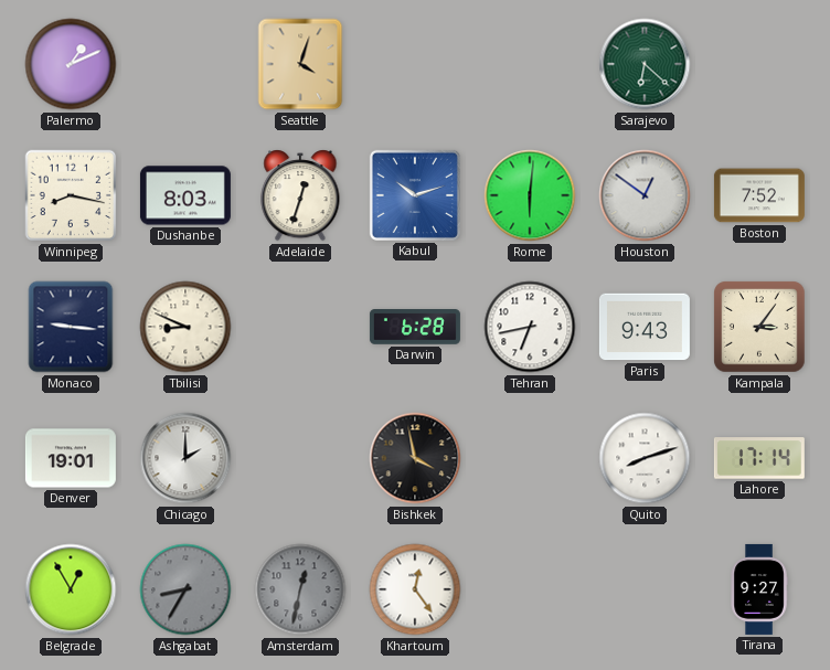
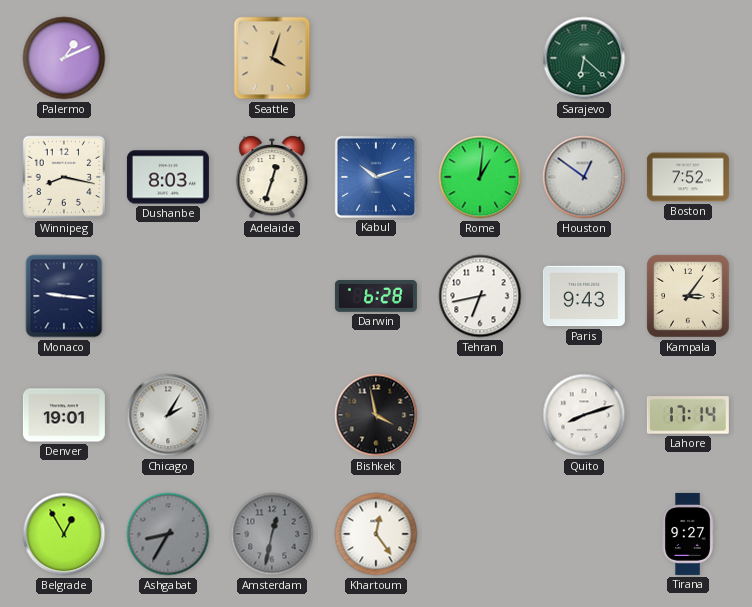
Rome: 6:01 -> 1:01
Tbilisi: 8:49 -> none
Chicago: 2:00 -> 2:05
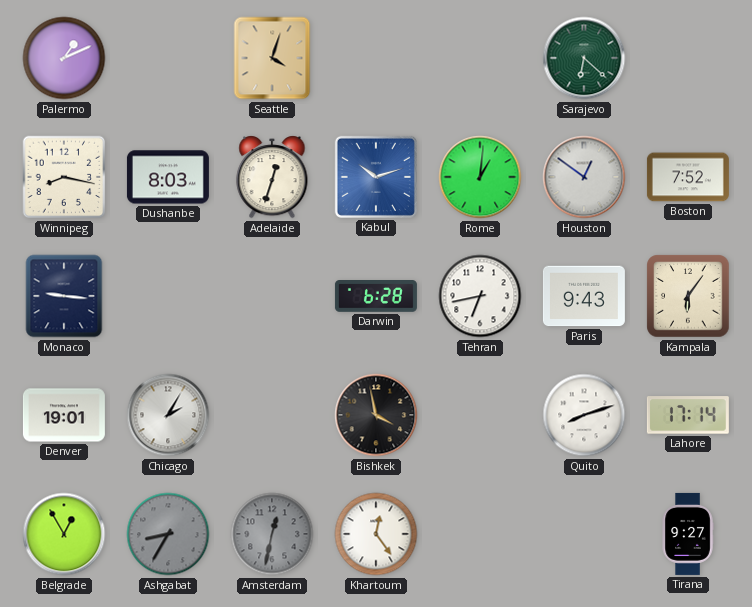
Kampala: 3:06 -> 6:06
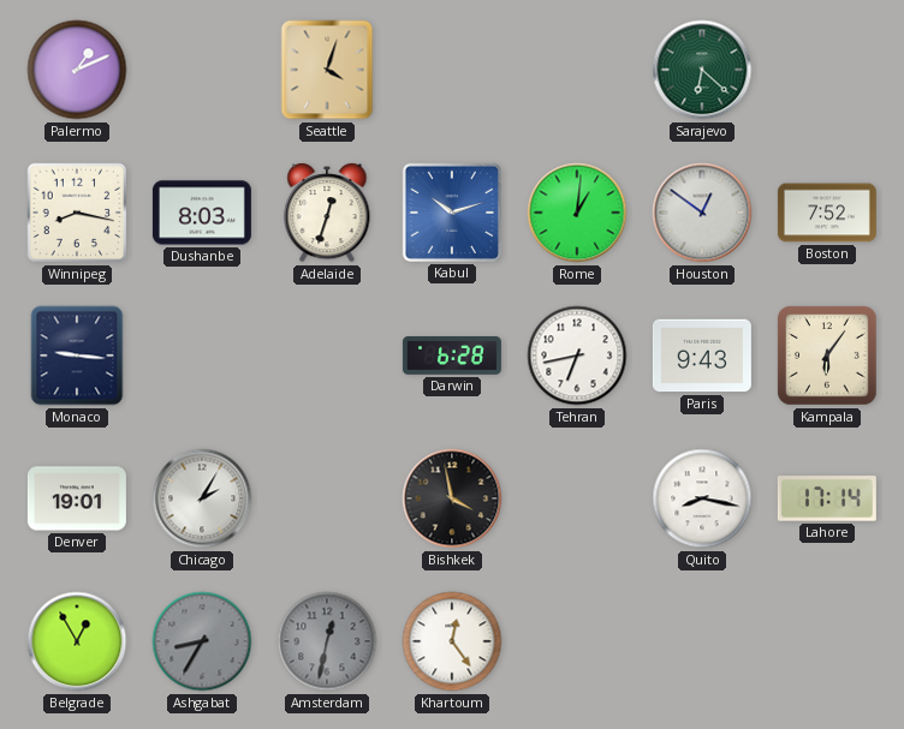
Quito: 8:12 -> 8:17
Tirana: 9:27 -> none
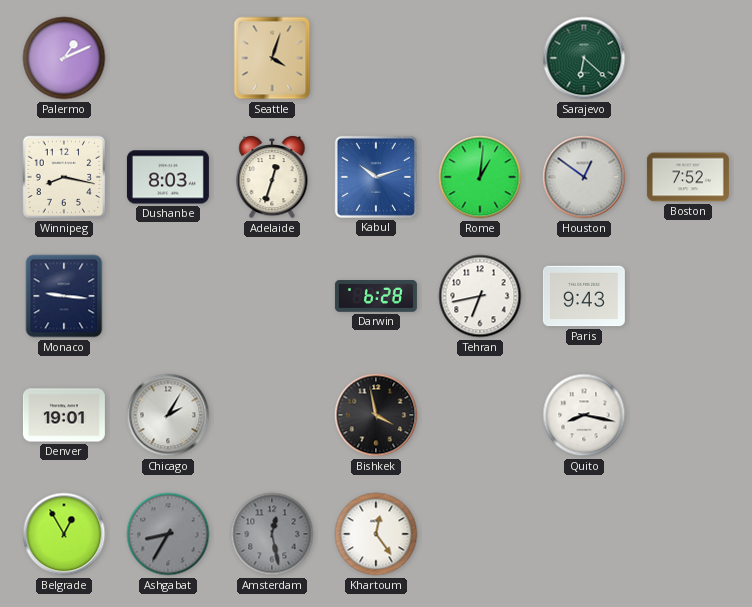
Kampala: 6:06 -> none
Lahore: 17:14 -> none
Amsterdam: 12:32 -> 12:28
